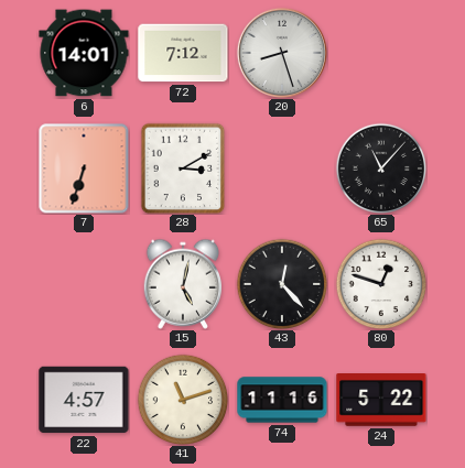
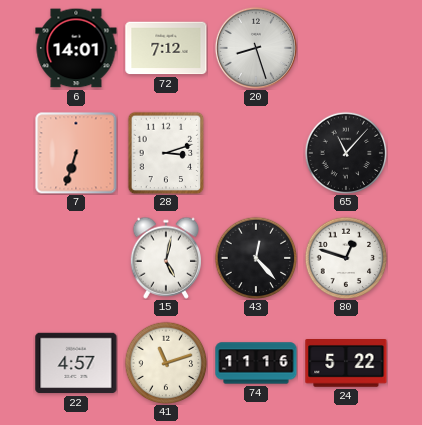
28: 3:10 -> 3:12
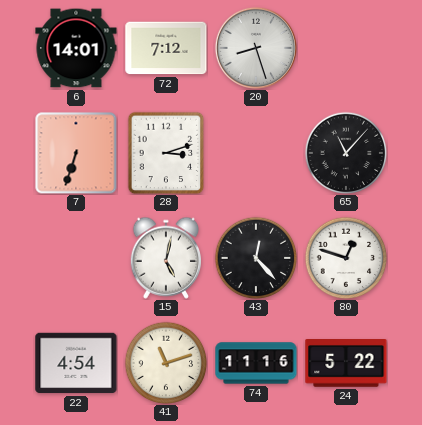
22: 4:57 -> 4:54
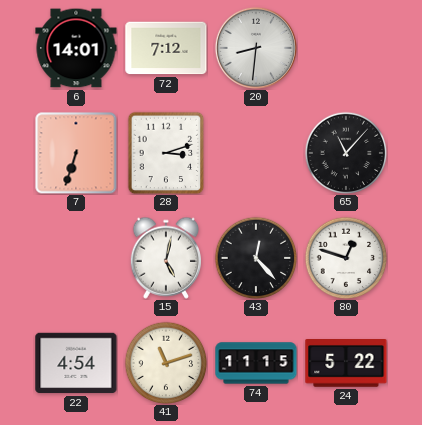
20: 8:27 -> 8:31
74: 11:16 -> 11:15
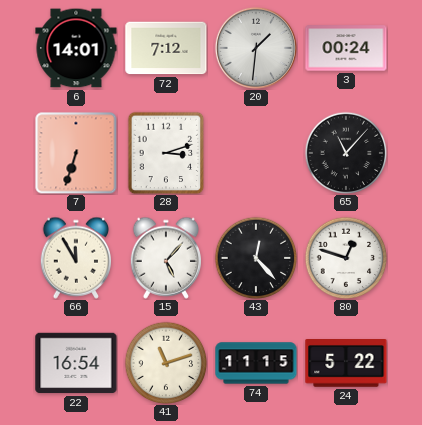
20: 8:31 -> 1:31
3: none -> 00:24
66: none -> 11:55
15: 5:02 -> 5:07
22: 4:54 -> 16:54
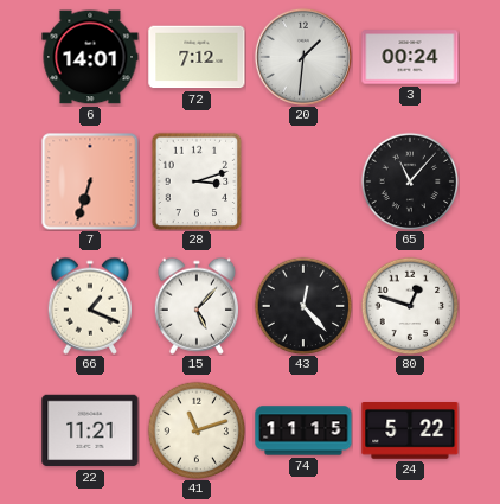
66: 11:55 -> 1:19
22: 16:54 -> 11:21
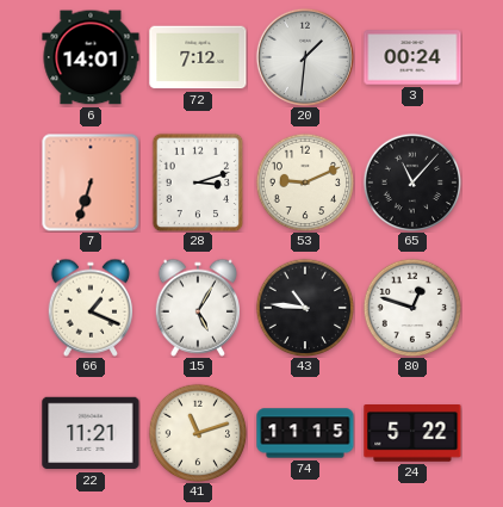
53: none -> 9:11
15: 5:07 -> 5:05
43: 12:23 -> 10:46
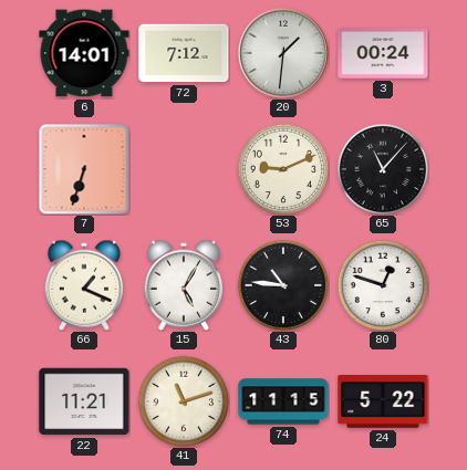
28: 3:12 -> none
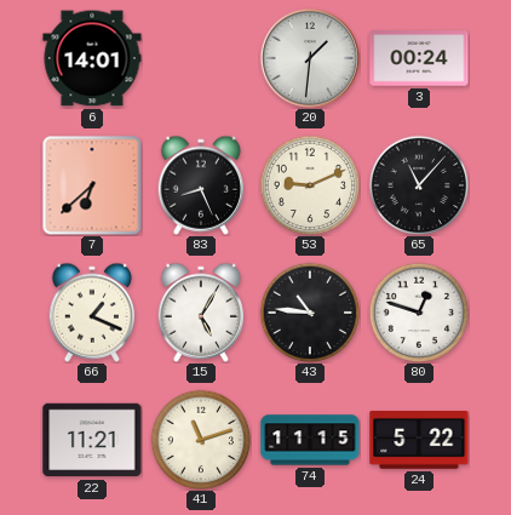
72: 7:12 -> none
7: 6:33 -> 6:38
83: none -> 8:26
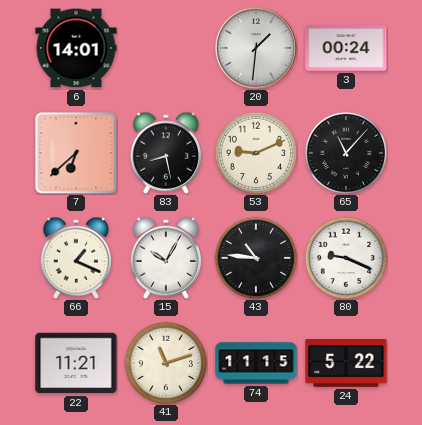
83: 8:26 -> 8:28
15: 5:05 -> 10:05
80: 12:48 -> 9:19
